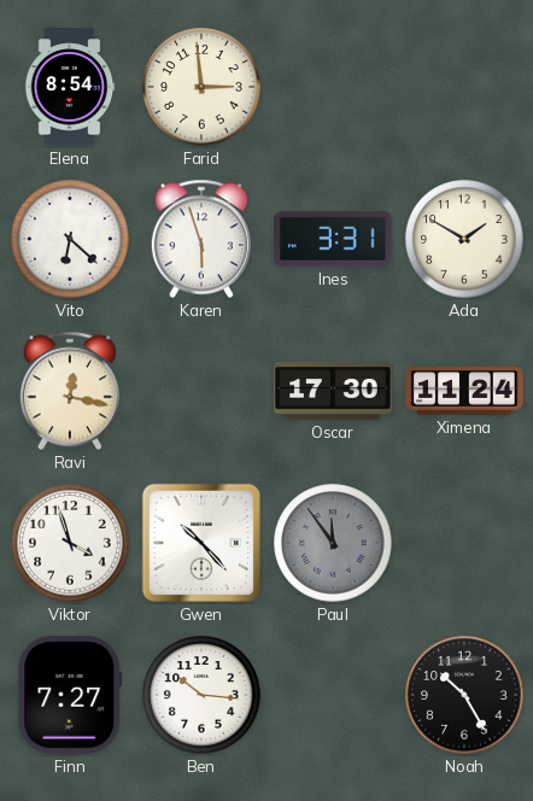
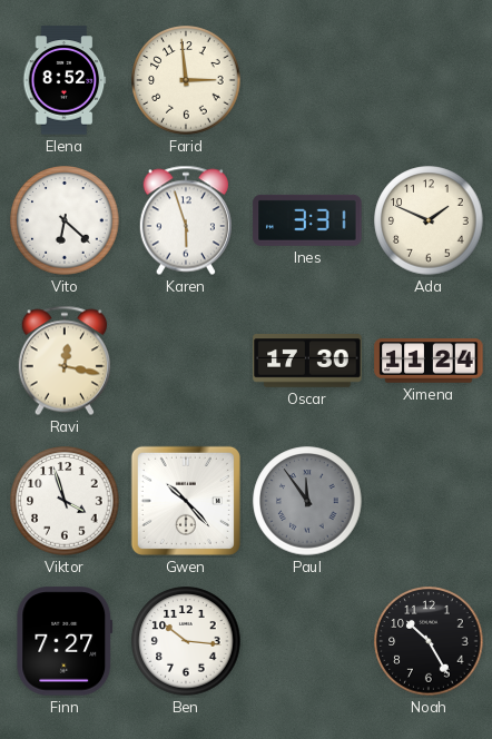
Elena: 8:54 -> 8:52
Ada: 1:50 -> 1:49
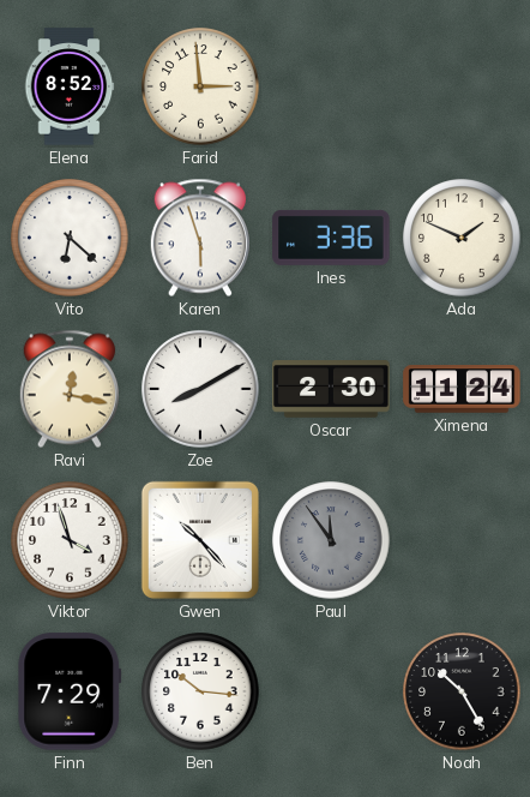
Ines: 3:31 -> 3:36
Zoe: none -> 8:10
Oscar: 17:30 -> 2:30
Finn: 7:27 -> 7:29
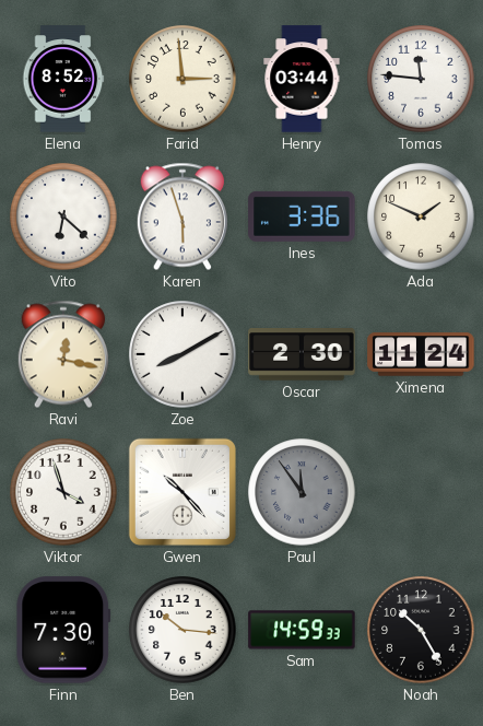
Henry: none -> 03:44
Tomas: none -> 11:46
Finn: 7:29 -> 7:30
Sam: none -> 14:59
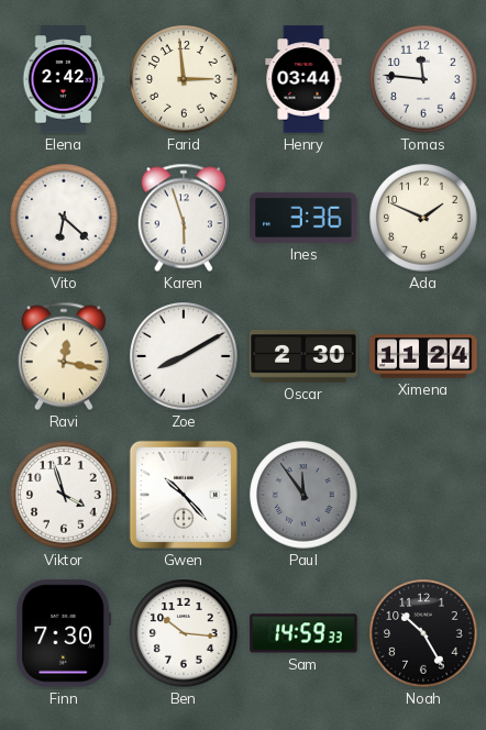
Elena: 8:52 -> 2:42
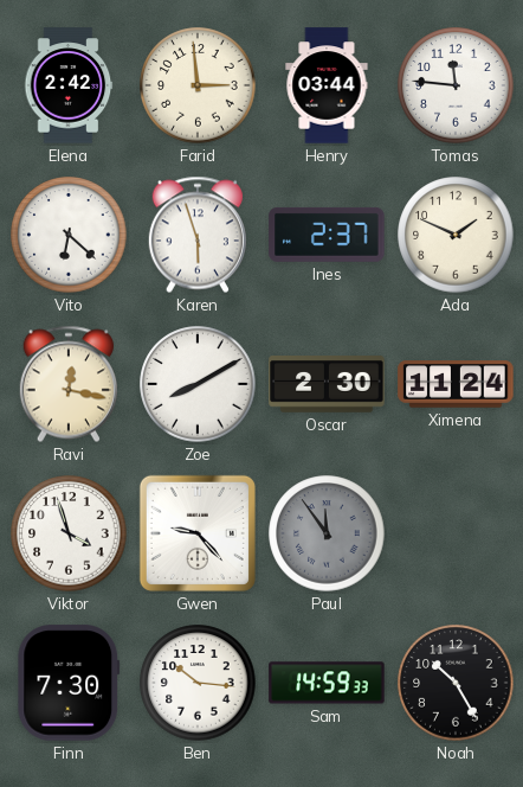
Ines: 3:36 -> 2:37
Gwen: 10:23 -> 9:23
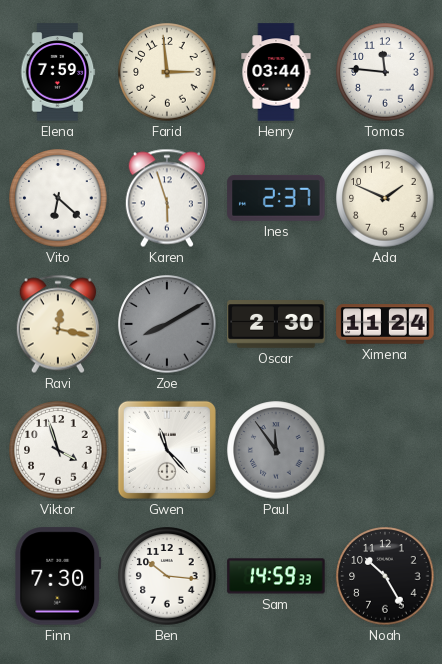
Elena: 2:42 -> 7:59
Zoe dial: white -> grey
Gwen: 9:23 -> 11:23
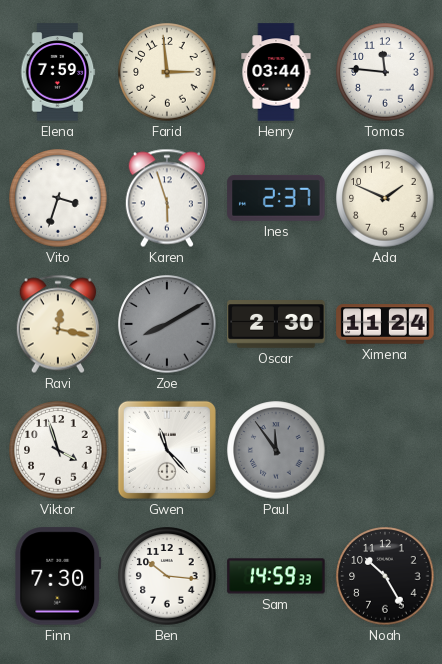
Vito: 6:22 -> 3:33
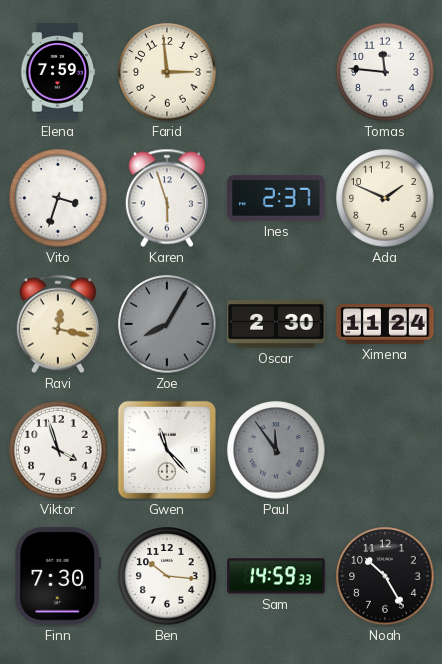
Henry: 03:44 -> none
Zoe: 8:10 -> 8:05
